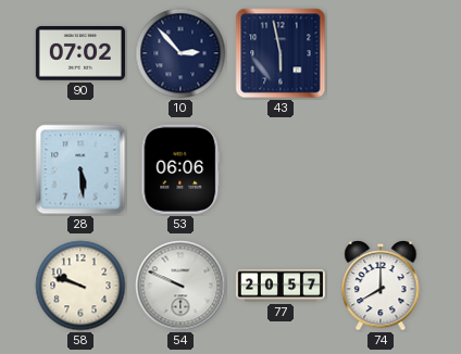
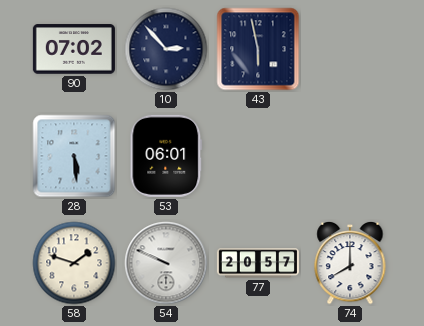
53: 06:06 -> 06:01
58: 9:48 -> 1:48
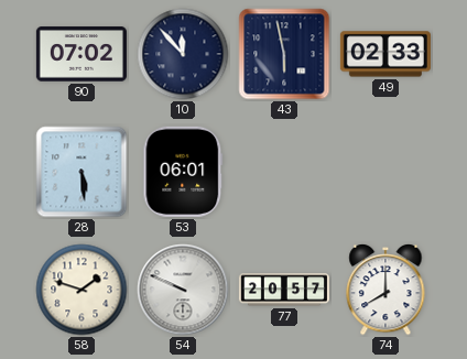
10: 2:53 -> 11:53
49: none -> 02:33
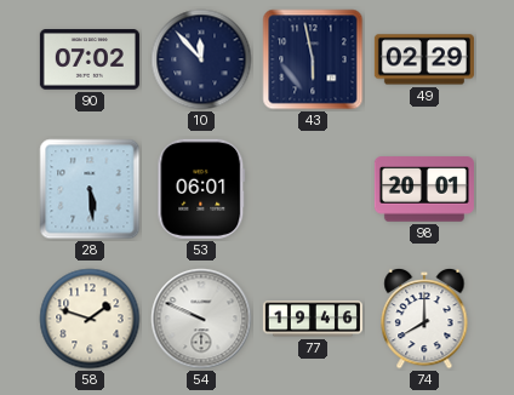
49: 02:33 -> 02:29
98: none -> 20:01
77: 20:57 -> 19:46
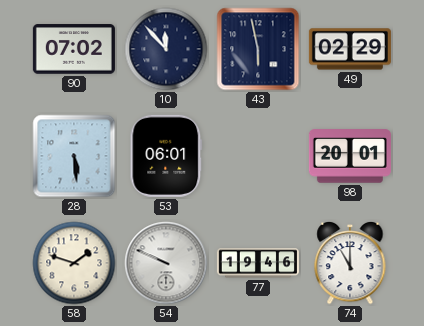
74: 8:00 -> 11:00
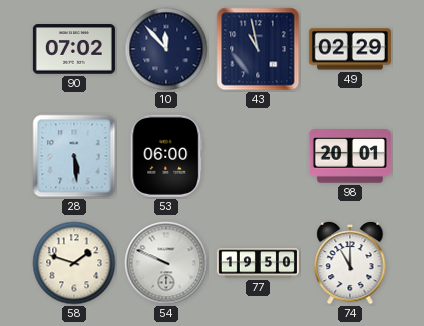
43: 5:58 -> 10:58
53: 06:01 -> 06:00
77: 19:46 -> 19:50
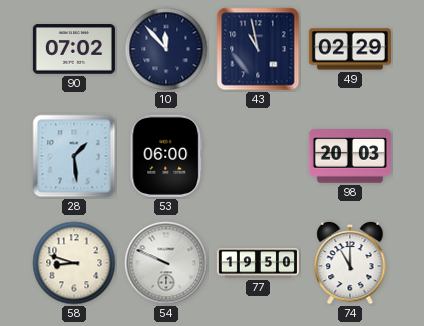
28: 5:29 -> 1:29
98: 20:01 -> 20:03
58: 1:48 -> 8:48
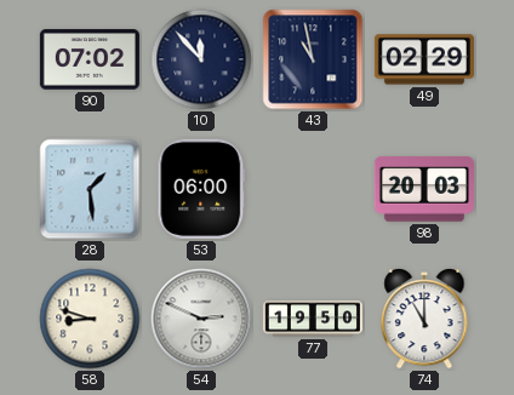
54: 9:49 -> 2:49
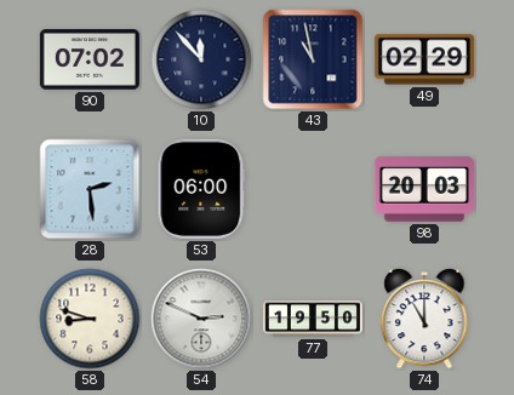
28: 1:29 -> 2:29
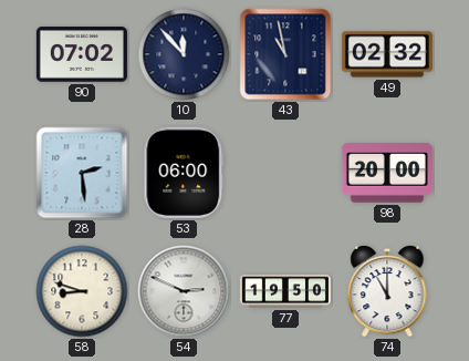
49: 02:29 -> 02:32
98: 20:03 -> 20:00
